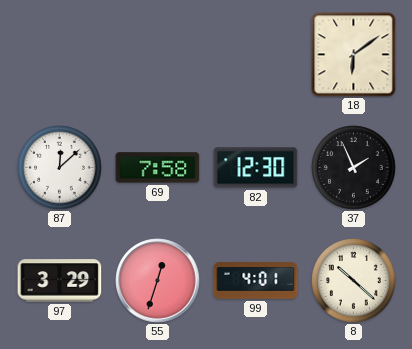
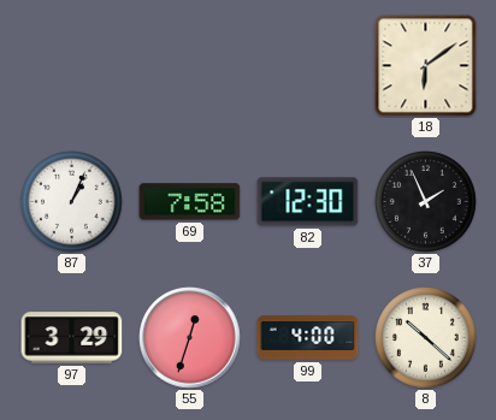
87: 12:08 -> 1:04
99: 4:01 -> 4:00
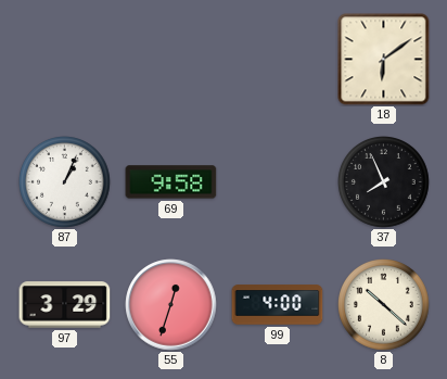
69: 7:58 -> 9:58
82: 12:30 -> none
37: 1:56 -> 7:56
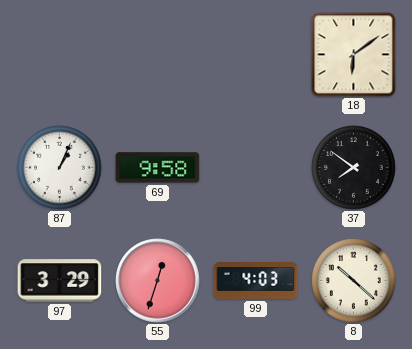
37: 7:56 -> 7:51
99: 4:00 -> 4:03
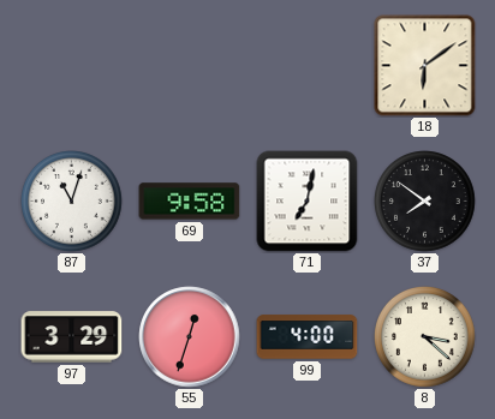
87: 1:04 -> 11:03
71: none -> 7:02
99: 4:03 -> 4:00
8: 10:22 -> 3:22
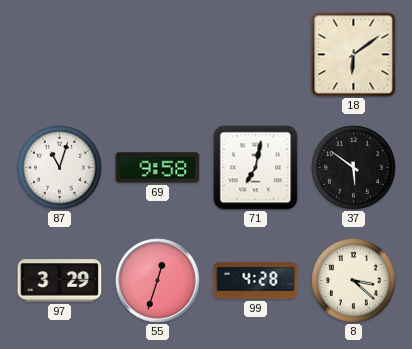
37: 7:51 -> 5:51
99: 4:00 -> 4:28
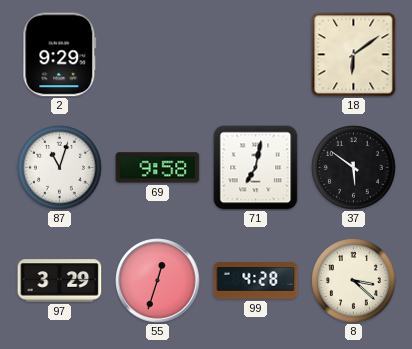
2: none -> 9:29
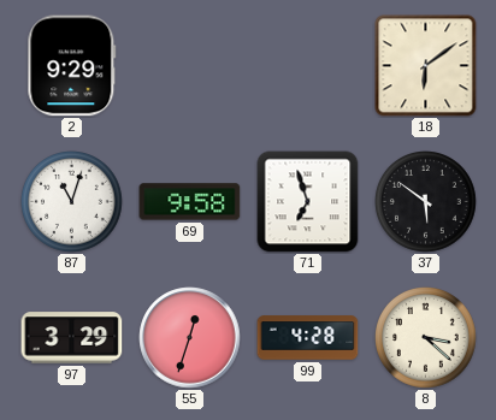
71: 7:02 -> 6:57
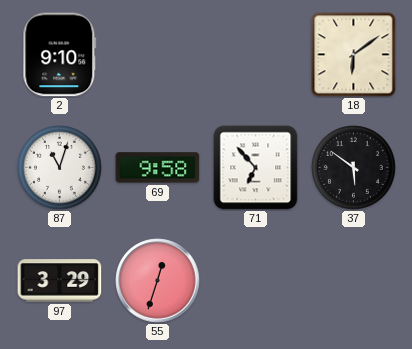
2: 9:29 -> 9:10
71: 6:57 -> 6:53
99: 4:28 -> none
8: 3:22 -> none
